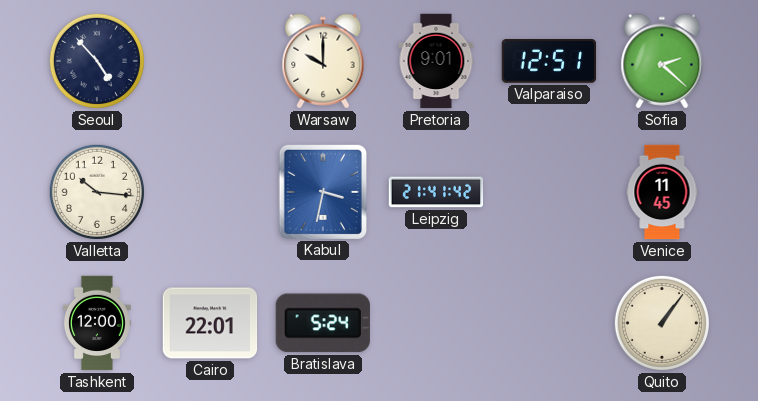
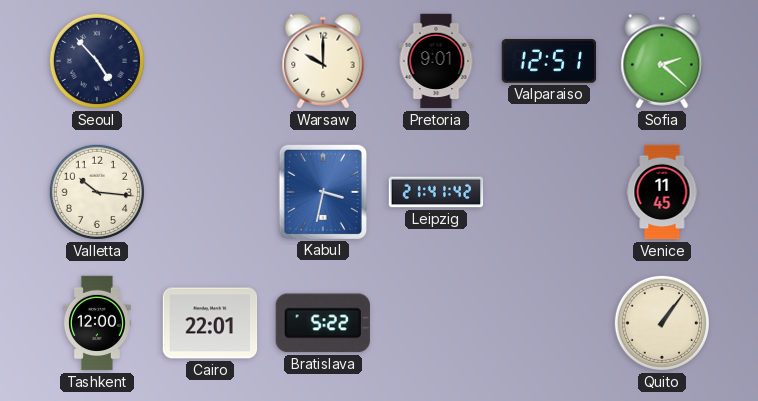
Bratislava: 5:24 -> 5:22
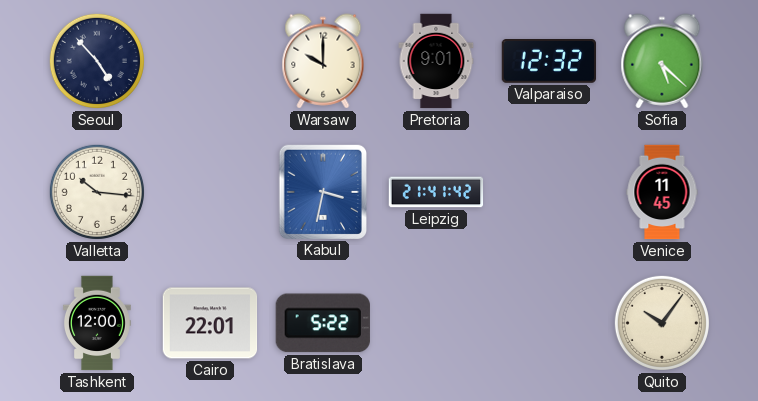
Valparaiso: 12:51 -> 12:32
Sofia: 2:22 -> 5:22
Quito: 1:06 -> 10:06
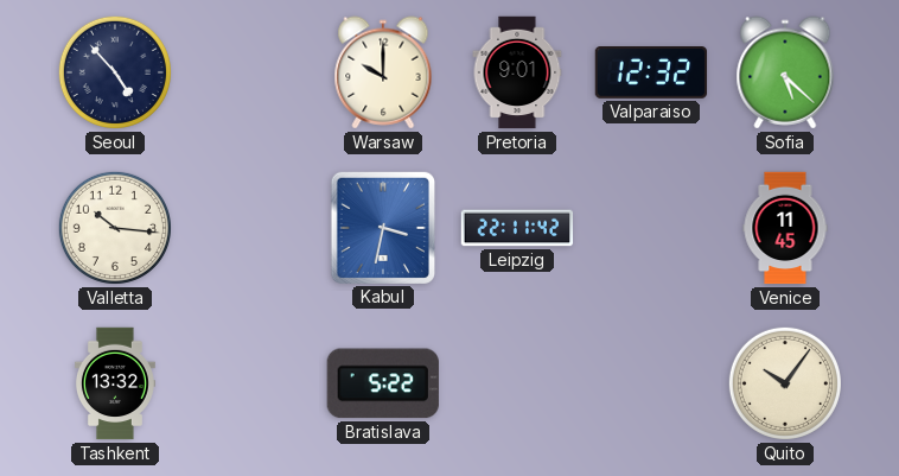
Leipzig: 21:41 -> 22:11
Tashkent: 12:00 -> 13:32
Cairo: 22:01 -> none
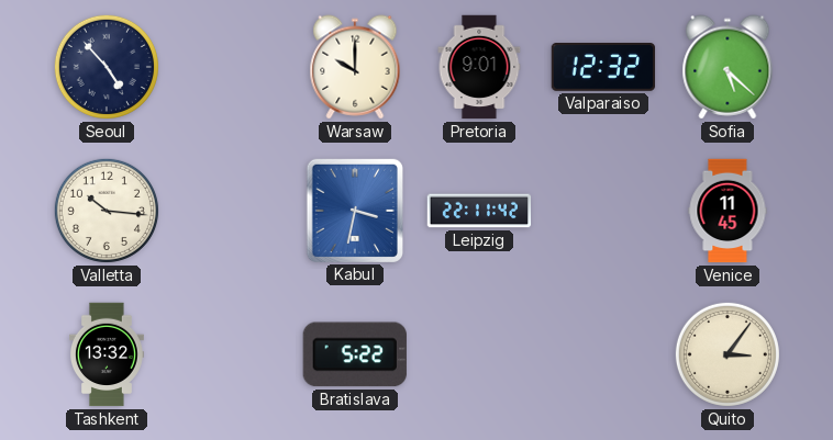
Quito: 10:06 -> 3:06
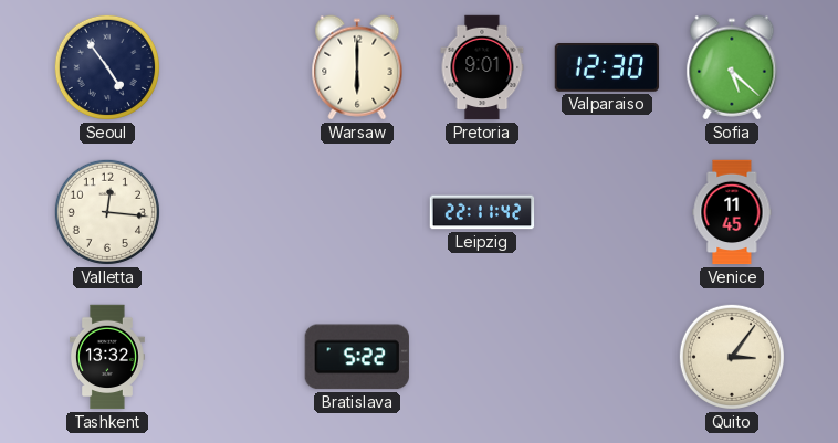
Seoul: 4:53 -> 4:54
Warsaw: 10:00 -> 6:00
Valparaiso: 12:32 -> 12:30
Valletta: 10:16 -> 12:16
Kabul: 3:32 -> none
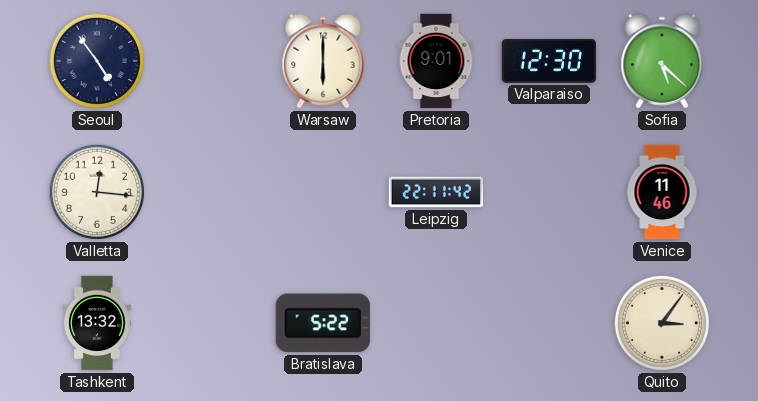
Venice: 11:45 -> 11:46
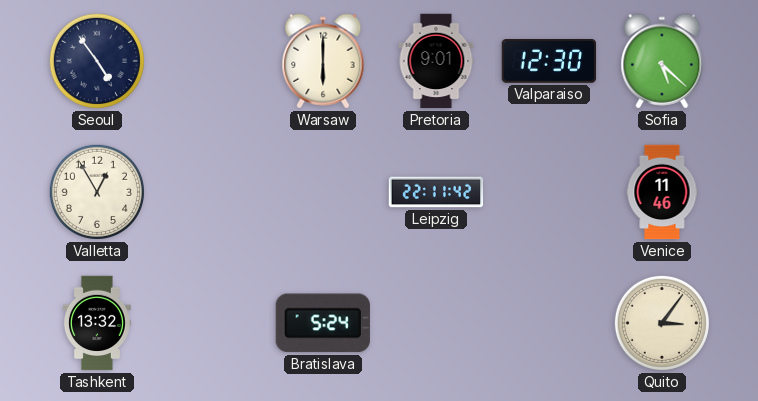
Valletta: 12:16 -> 12:55
Bratislava: 5:22 -> 5:24
